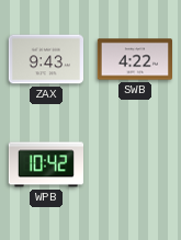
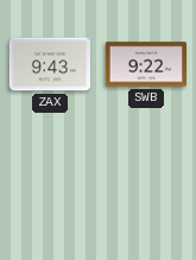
SWB: 4:22 -> 9:22
WPB: 10:42 -> none
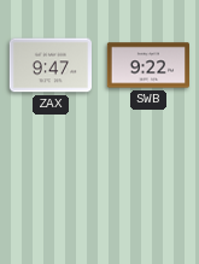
ZAX: 9:43 -> 9:47
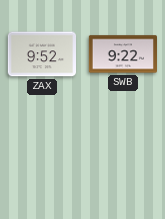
ZAX: 9:47 -> 9:52
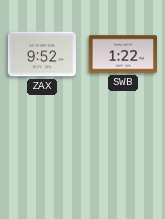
SWB: 9:22 -> 1:22
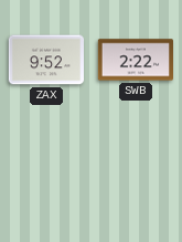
SWB: 1:22 -> 2:22
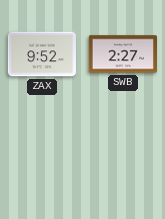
SWB: 2:22 -> 2:27
